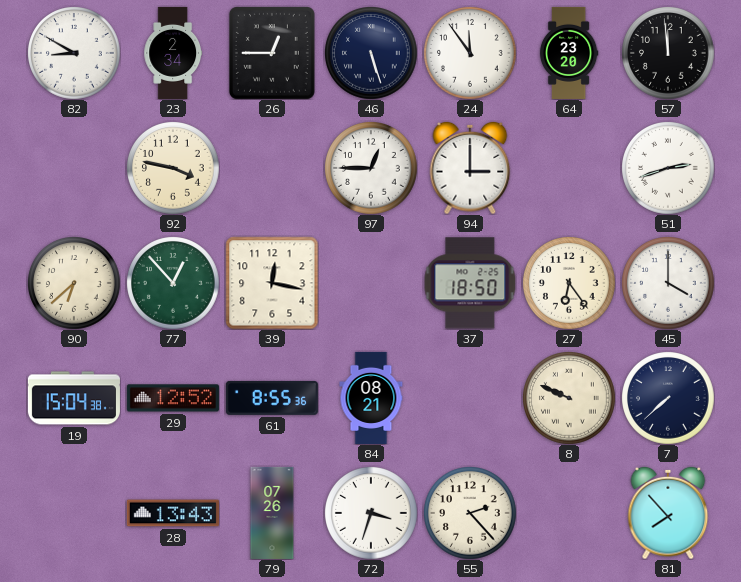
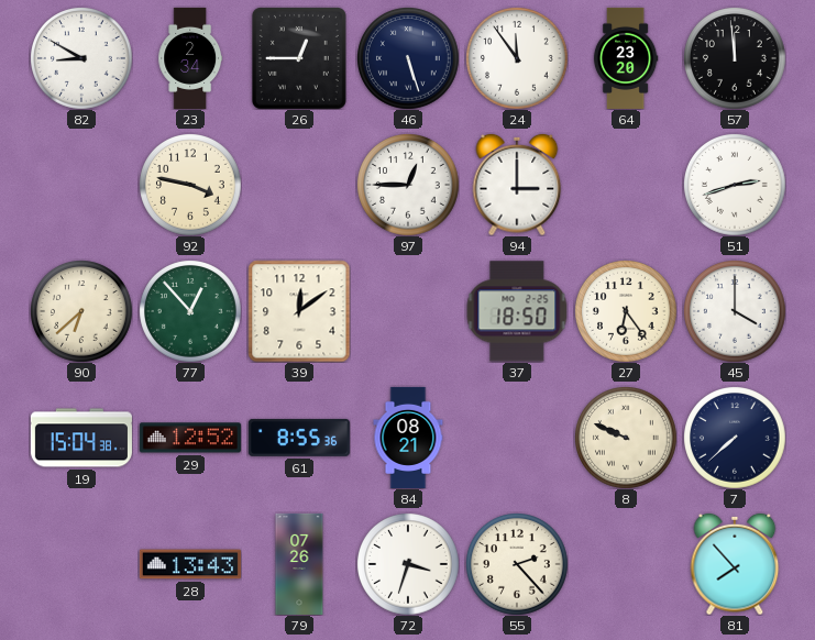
39: 12:17 -> 12:09
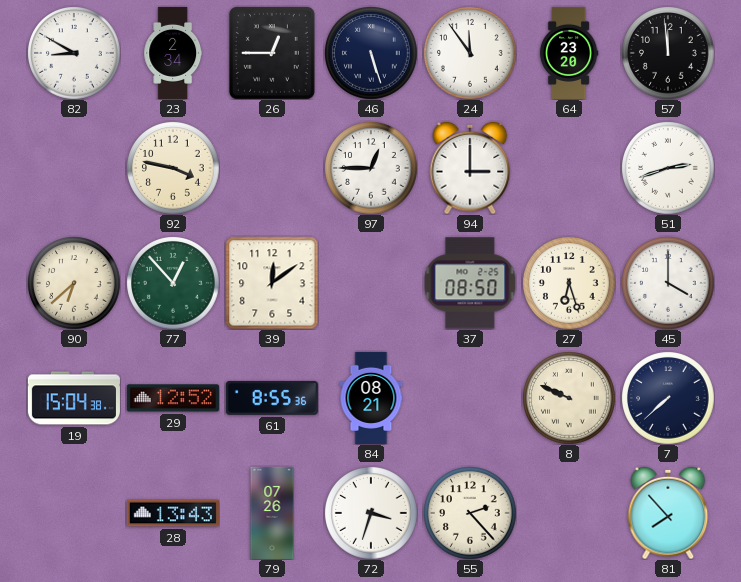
37: 18:50 -> 08:50
27: 6:24 -> 6:27
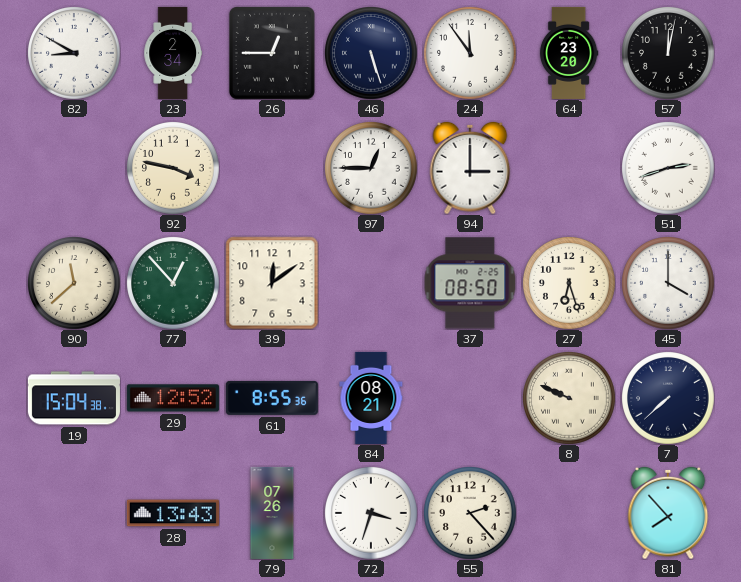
57: 11:59 -> 12:02
90: 6:38 -> 11:38
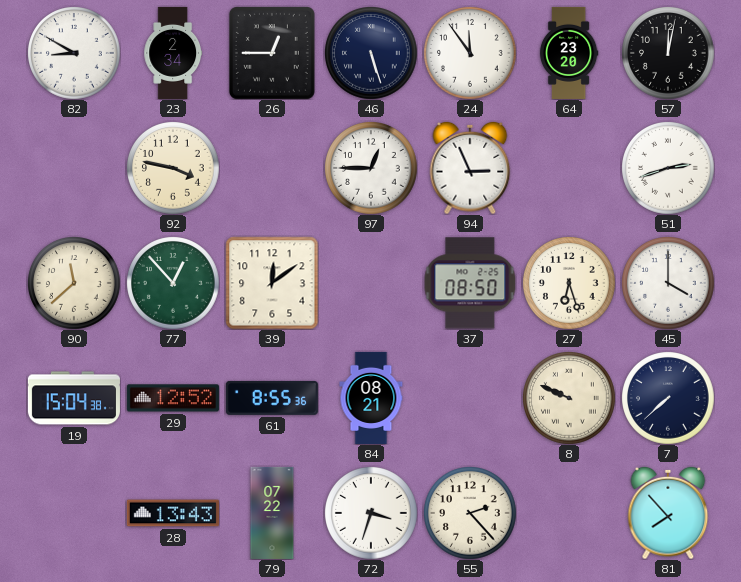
94: 3:00 -> 2:56
79: 07:26 -> 07:22
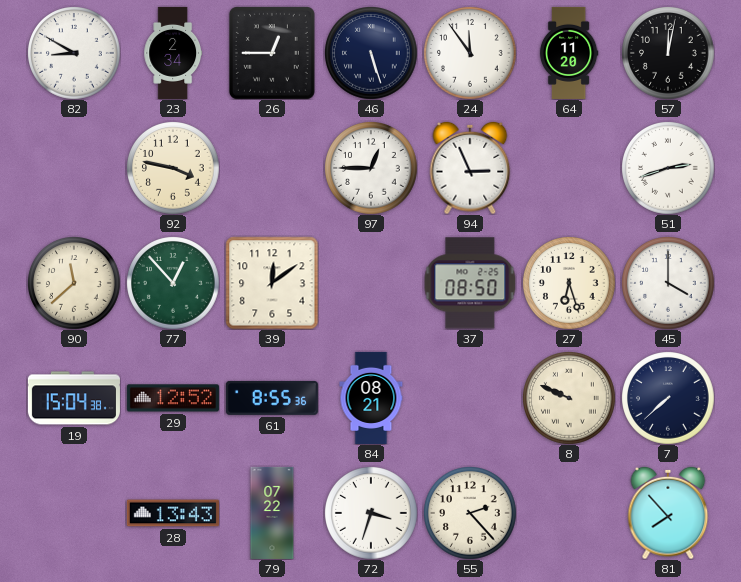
64: 23:20 -> 11:20
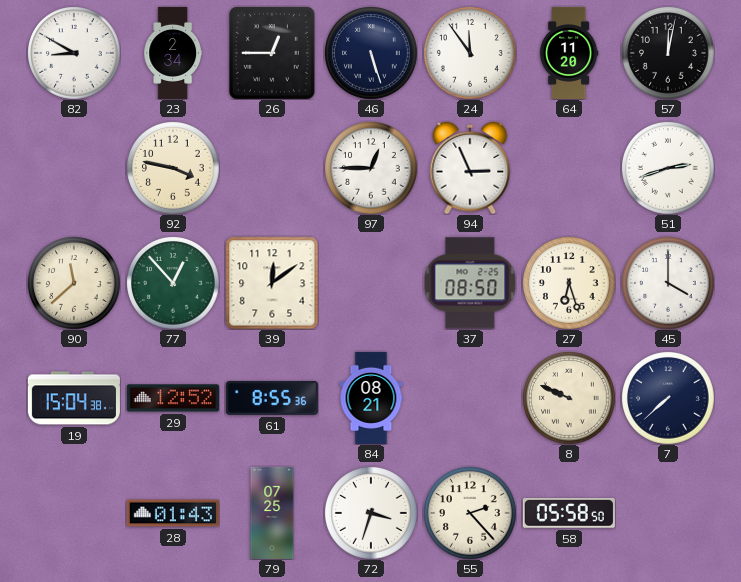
28: 13:43 -> 01:43
79: 07:22 -> 07:25
58: none -> 05:58
81: 7:53 -> none
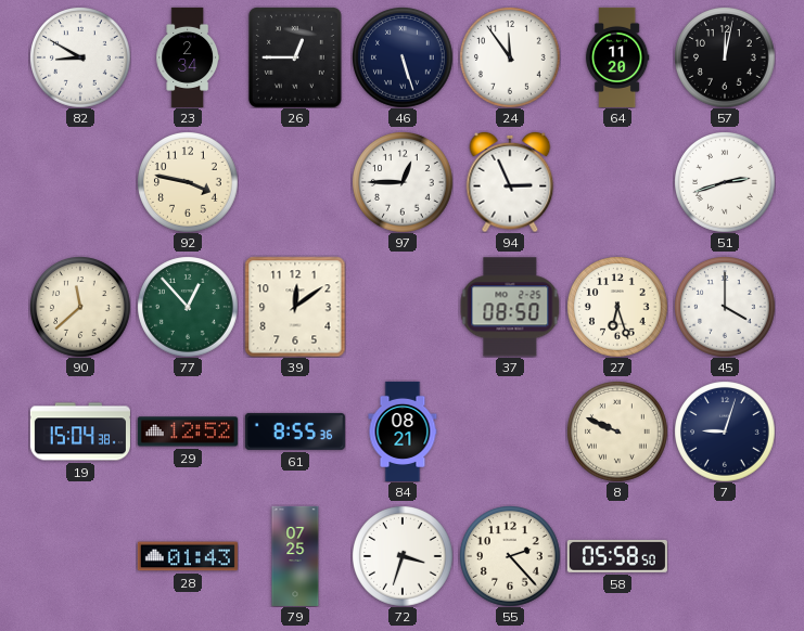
7: 7:38 -> 9:03
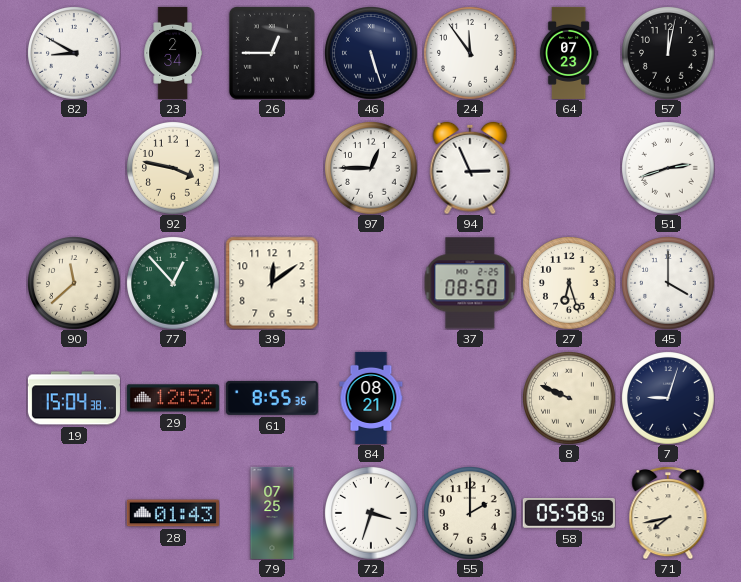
64: 11:20 -> 07:23
55: 2:23 -> 2:00
71: none -> 7:43
